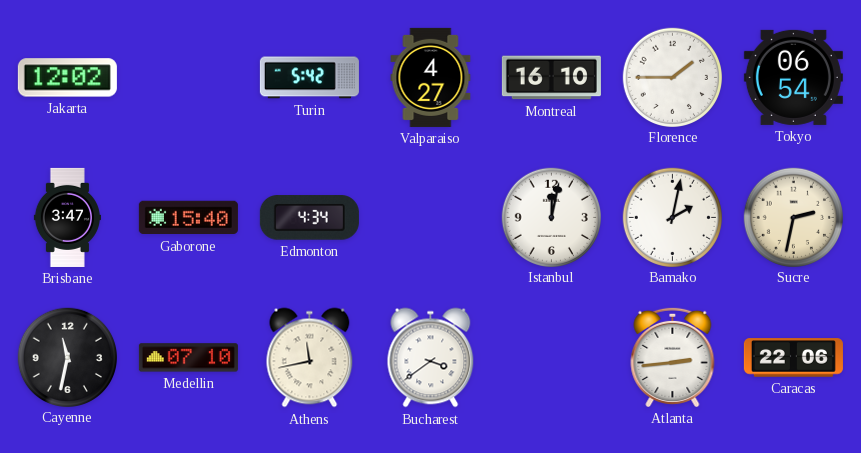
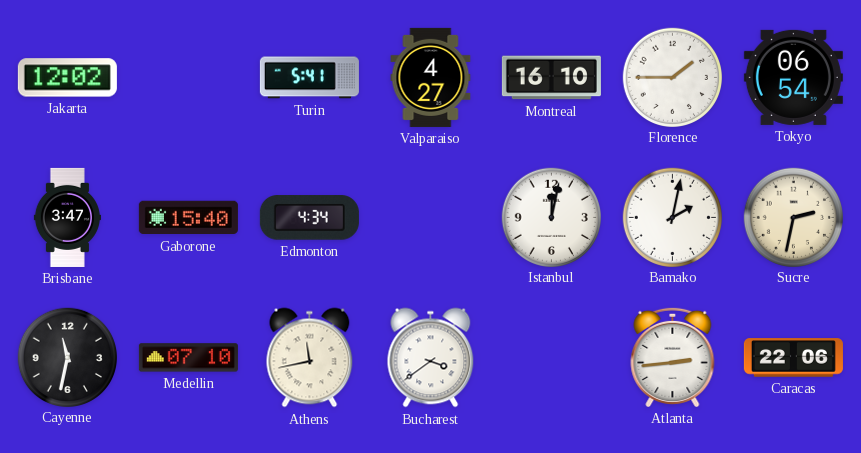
Turin: 5:42 -> 5:41
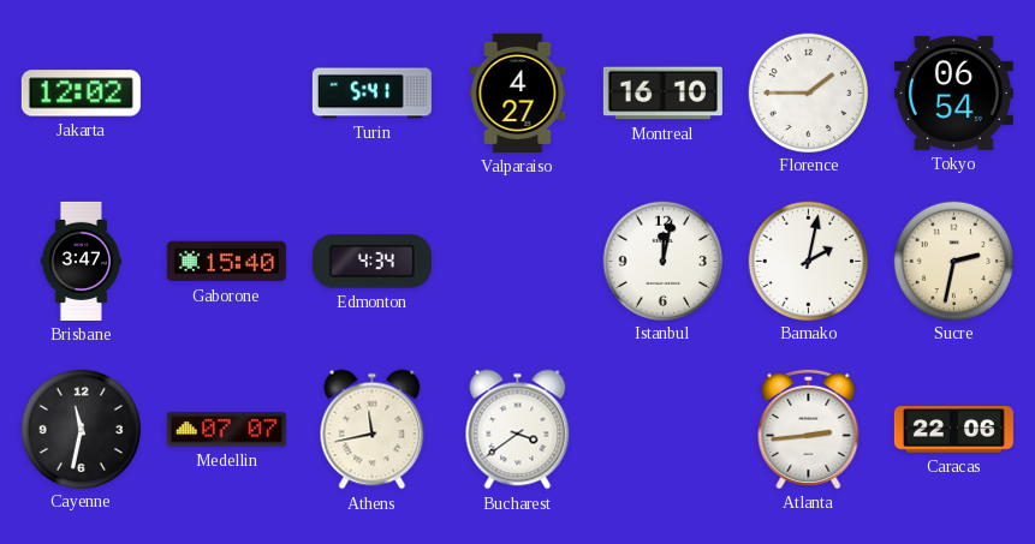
Medellin: 07:10 -> 07:07
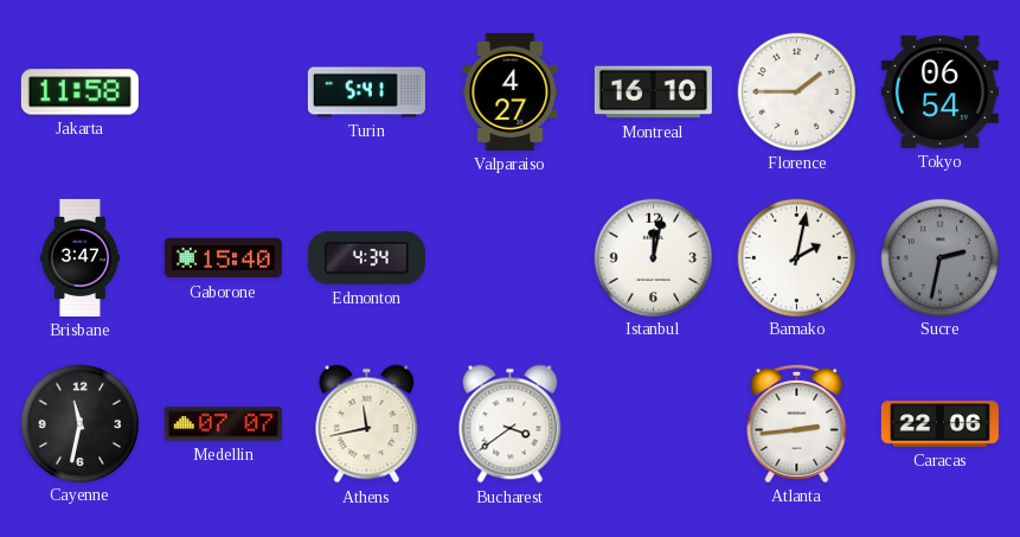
Jakarta: 12:02 -> 11:58
Sucre dial: cream -> grey
